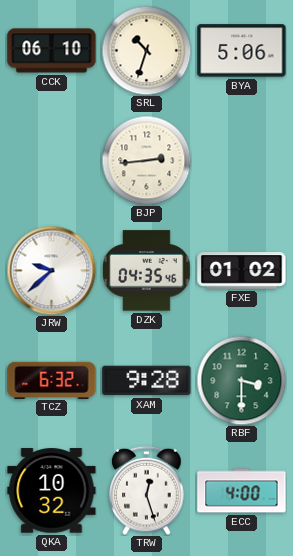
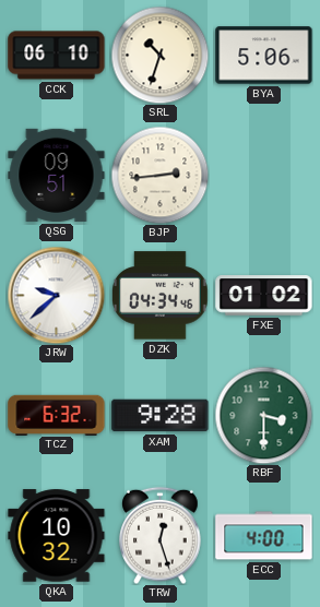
QSG: none -> 09:51
DZK: 04:35 -> 04:34
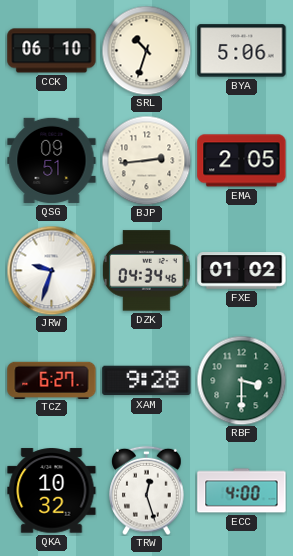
EMA: none -> 2:05
JRW: 9:38 -> 9:33
TCZ: 6:32 -> 6:27
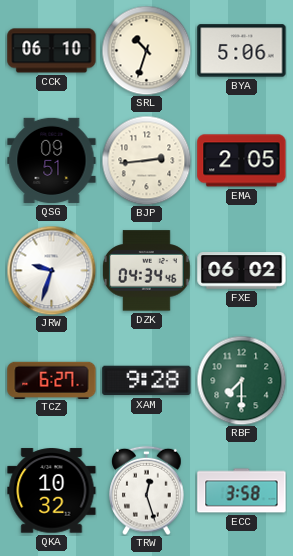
FXE: 01:02 -> 06:02
RBF: 3:30 -> 7:30
ECC: 4:00 -> 3:58
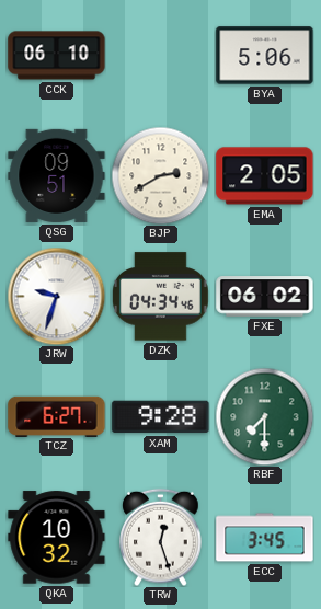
SRL: 10:33 -> none
BJP: 2:44 -> 2:40
ECC: 3:58 -> 3:45
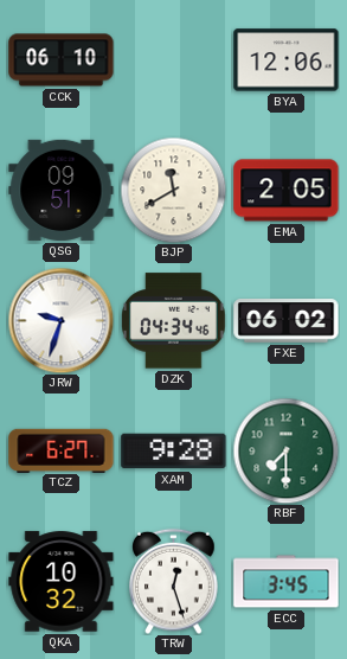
BYA: 5:06 -> 12:06
BJP: 2:40 -> 11:40
